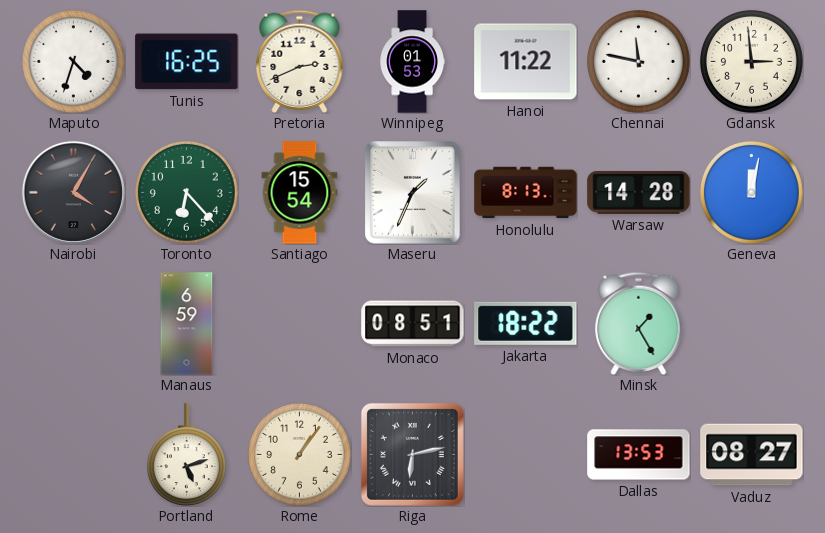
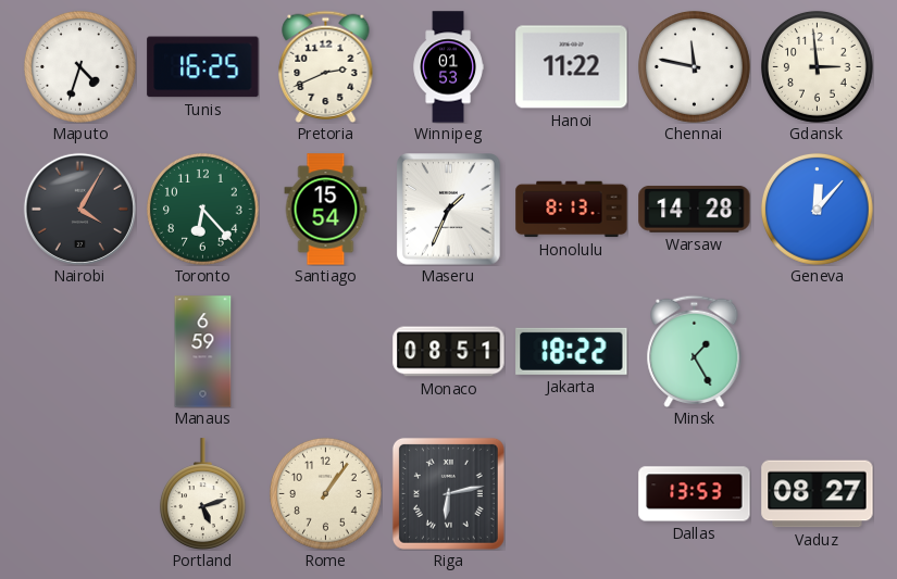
Geneva: 12:02 -> 12:07
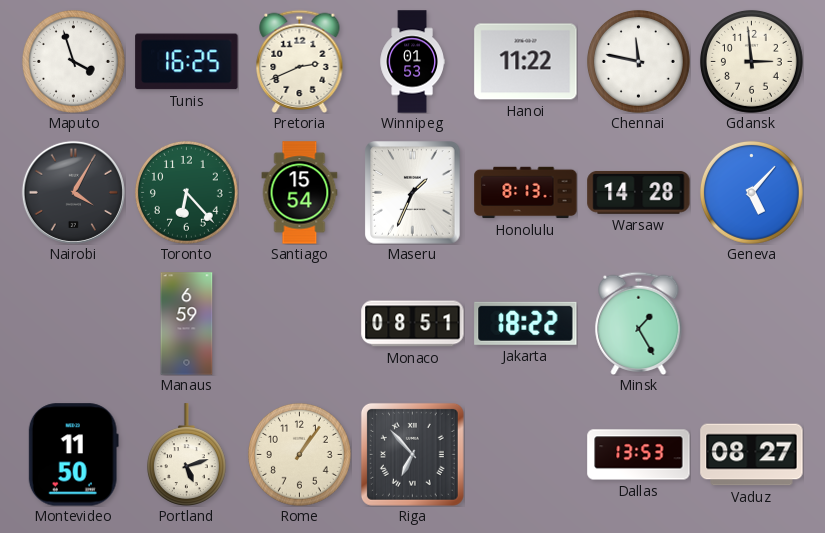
Maputo: 4:33 -> 3:57
Geneva: 12:07 -> 5:07
Montevideo: none -> 11:50
Riga: 6:13 -> 6:53
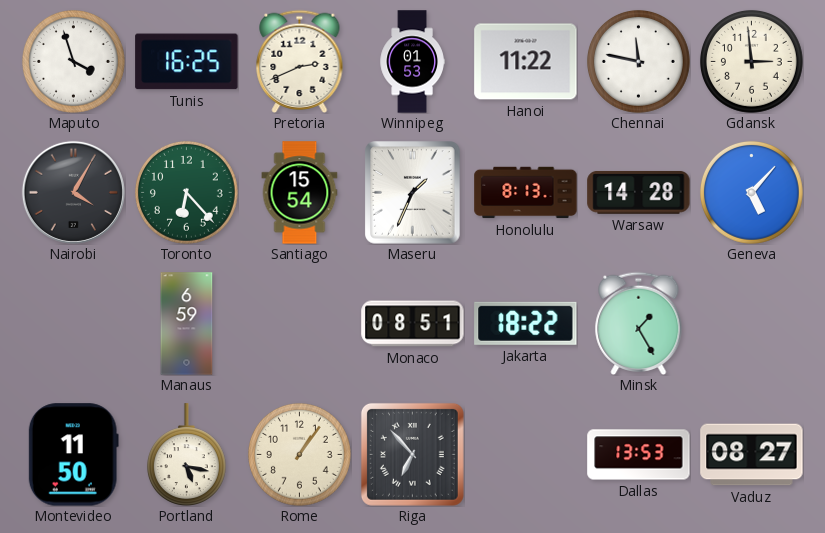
Portland: 5:12 -> 5:17
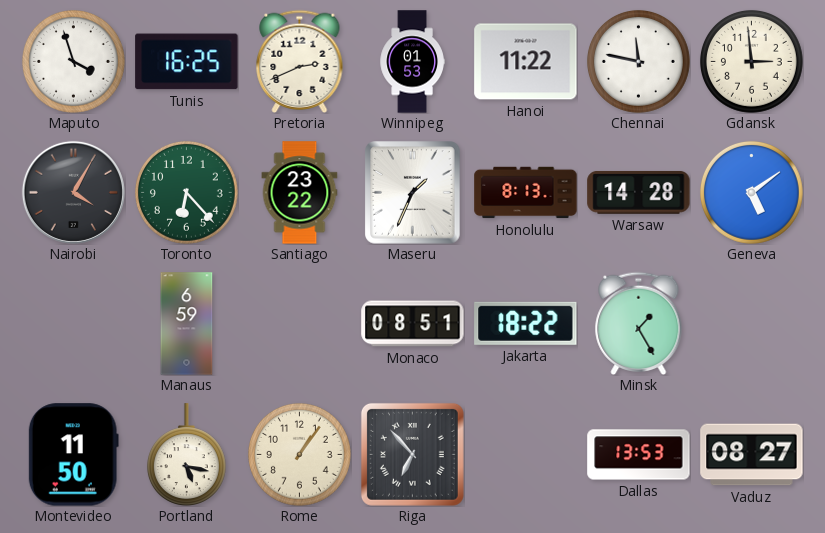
Santiago: 15:54 -> 23:22
Geneva: 5:07 -> 5:09
